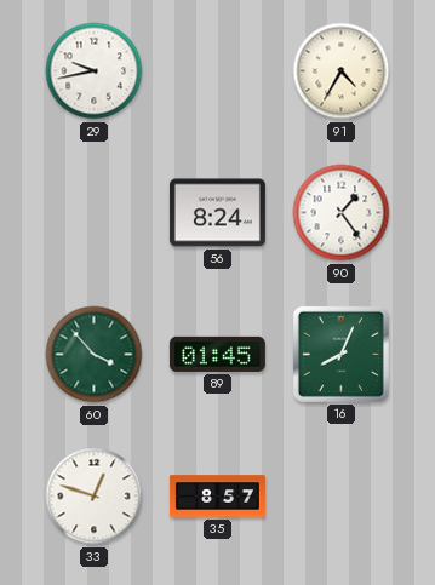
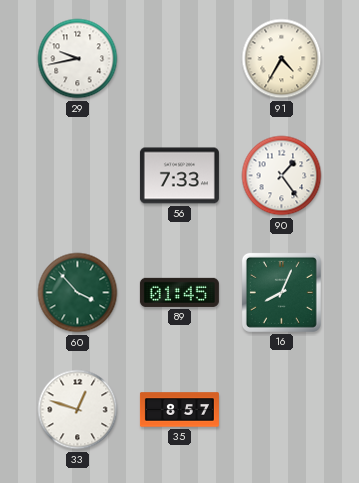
56: 8:24 -> 7:33
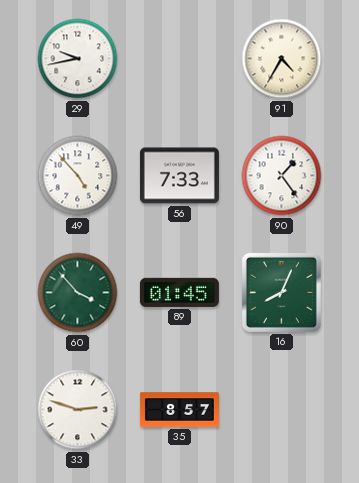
49: none -> 4:53
33: 12:48 -> 2:48
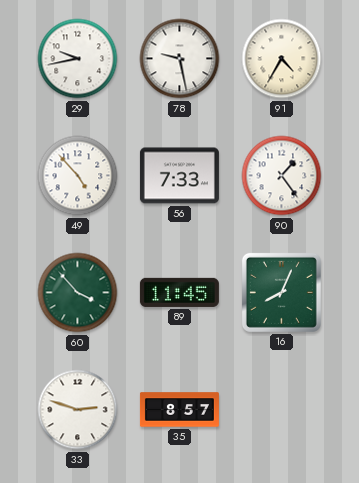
78: none -> 9:28
89: 01:45 -> 11:45
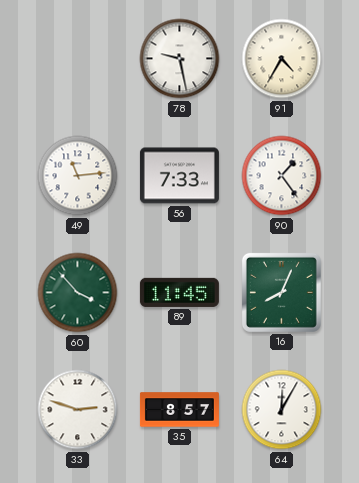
29: 9:43 -> none
49: 4:53 -> 11:14
64: none -> 12:05
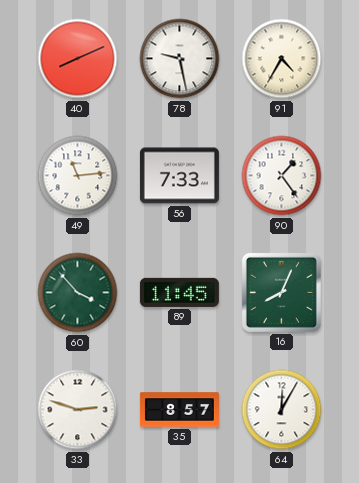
40: none -> 8:11
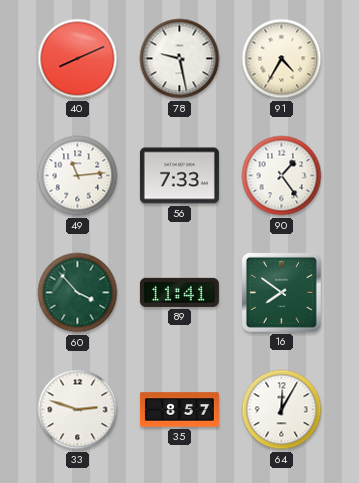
89: 11:45 -> 11:41
16: 8:04 -> 7:51
